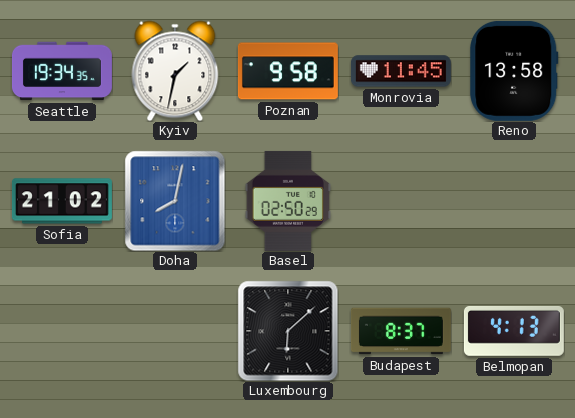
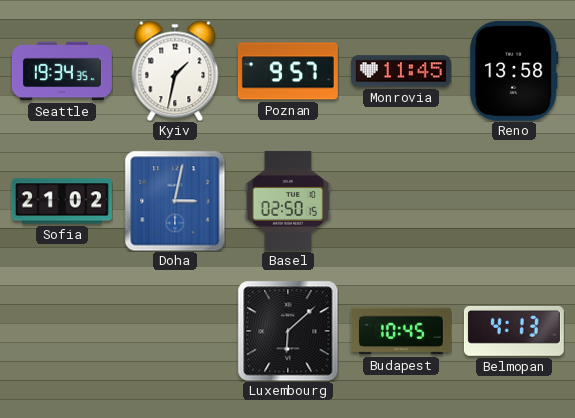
Poznan: 9:58 -> 9:57
Doha: 8:02 -> 3:02
Basel: 02:50:29 -> 02:50:15
Budapest: 8:37 -> 10:45
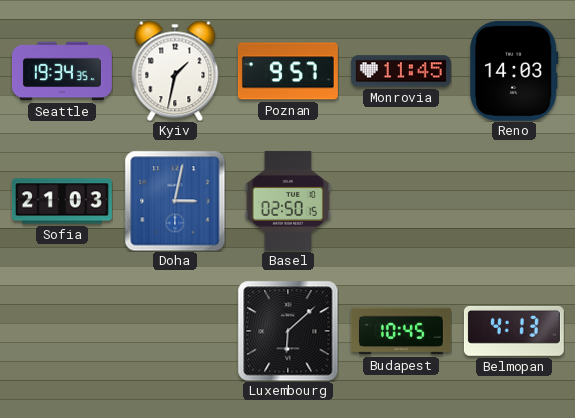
Reno: 13:58 -> 14:03
Sofia: 21:02 -> 21:03
